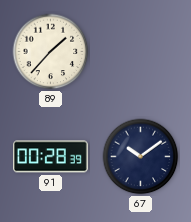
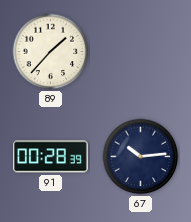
67: 10:09 -> 10:14
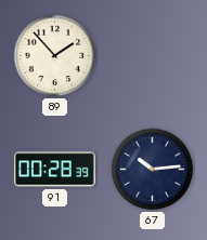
89: 1:37 -> 1:53
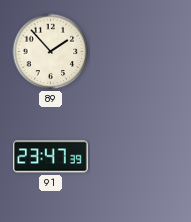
91: 00:28 -> 23:47
67: 10:14 -> none
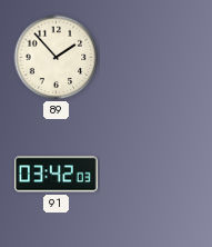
91: 23:47 -> 03:42
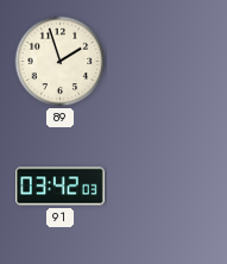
89: 1:53 -> 1:57
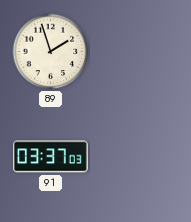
91: 03:42 -> 03:37
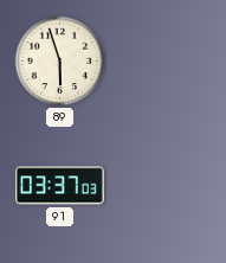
89: 1:57 -> 5:57
